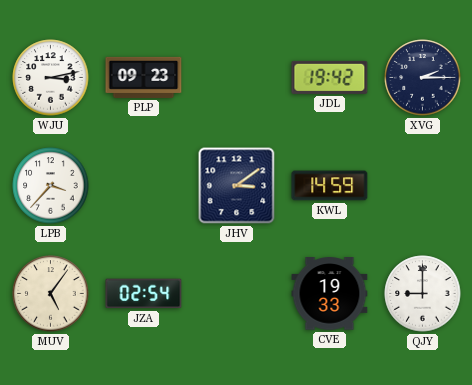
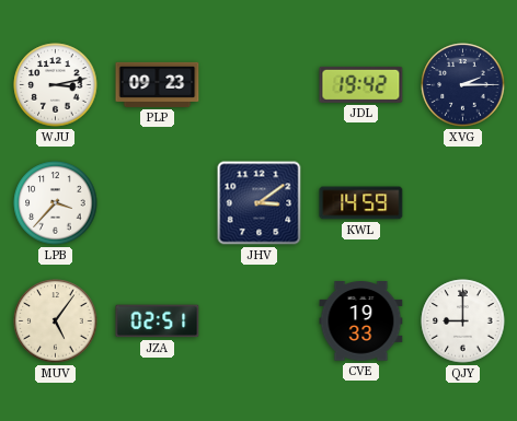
JZA: 02:54 -> 02:51
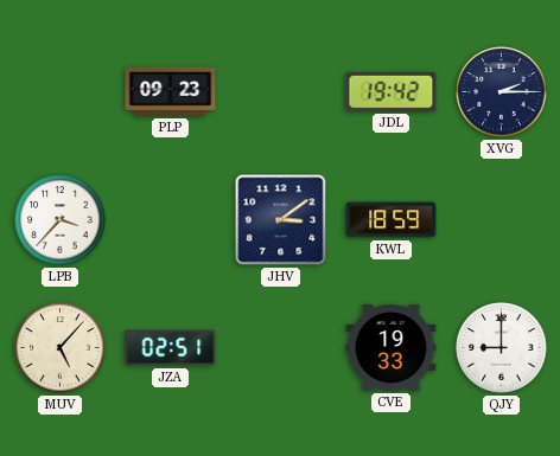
WJU: 3:13 -> none
KWL: 14:59 -> 18:59
MUV: 5:06 -> 5:07
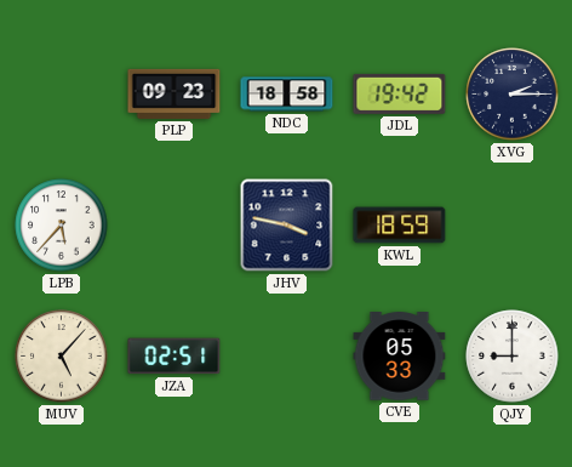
NDC: none -> 18:58
LPB: 3:37 -> 5:37
JHV: 3:09 -> 3:47
CVE: 19:33 -> 05:33
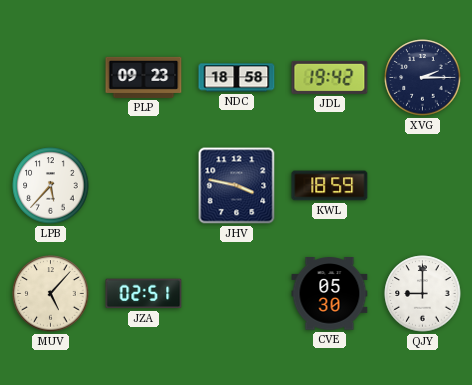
CVE: 05:33 -> 05:30
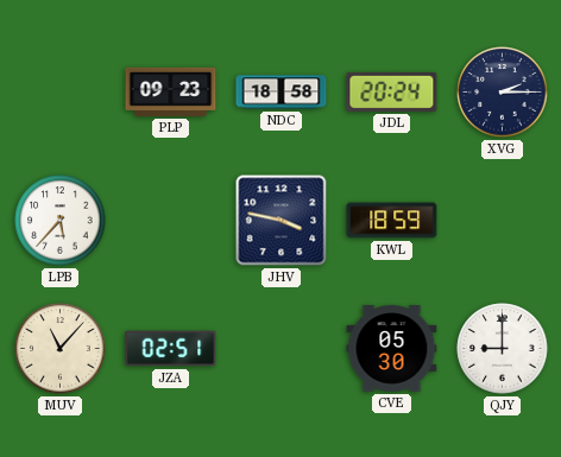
JDL: 19:42 -> 20:24
MUV: 5:07 -> 11:07
